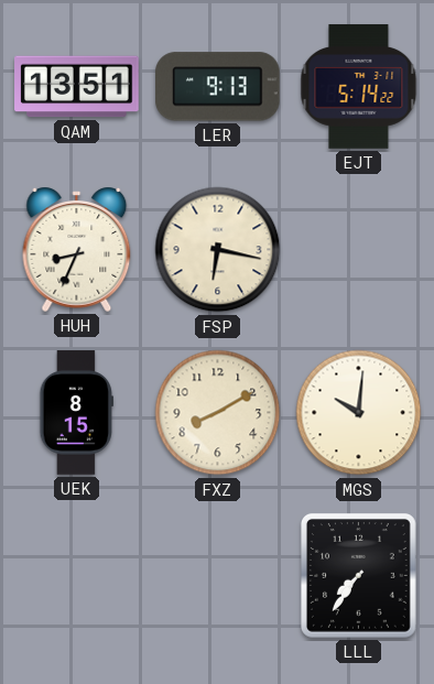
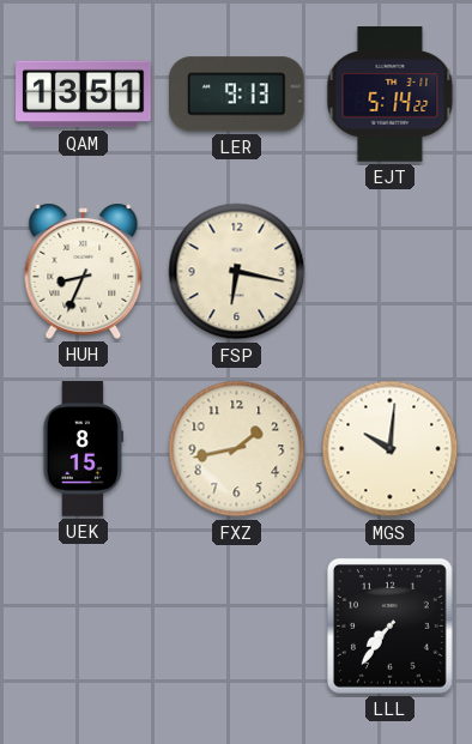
FXZ: 8:10 -> 1:43
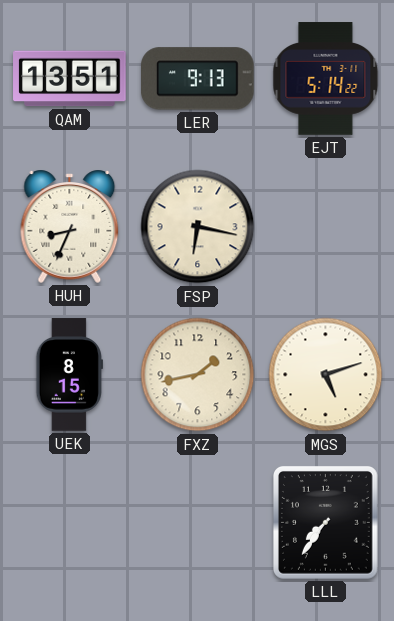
MGS: 10:01 -> 5:12
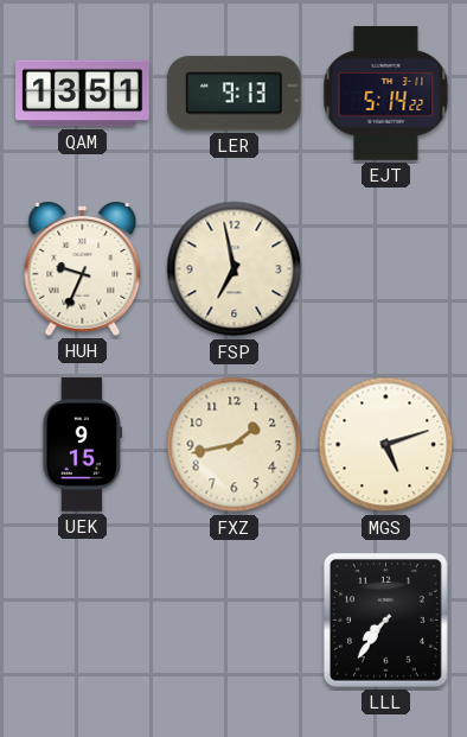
HUH: 8:34 -> 9:34
FSP: 6:17 -> 6:58
UEK: 8:15 -> 9:15
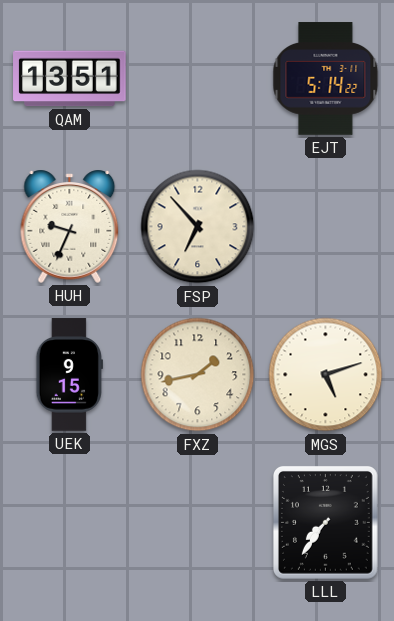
LER: 9:13 -> none
FSP: 6:58 -> 6:53
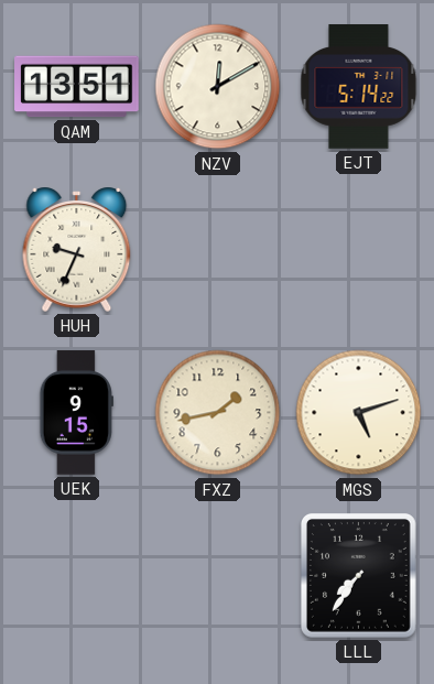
NZV: none -> 12:10
FSP: 6:53 -> none
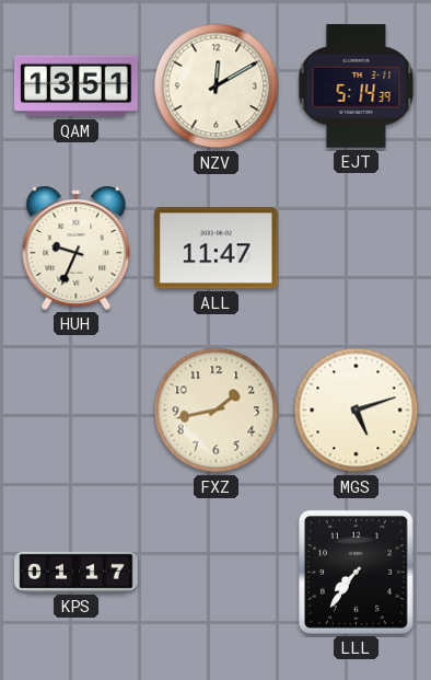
EJT: 5:14:22 -> 5:14:39
ALL: none -> 11:47
UEK: 9:15 -> none
KPS: none -> 01:17
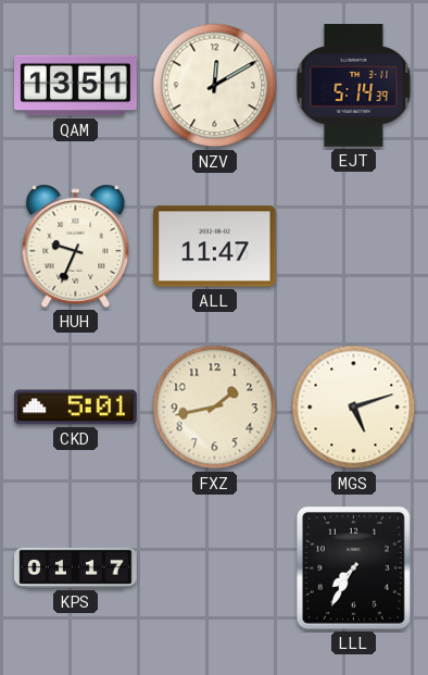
CKD: none -> 5:01
LLL: 7:36 -> 7:35
